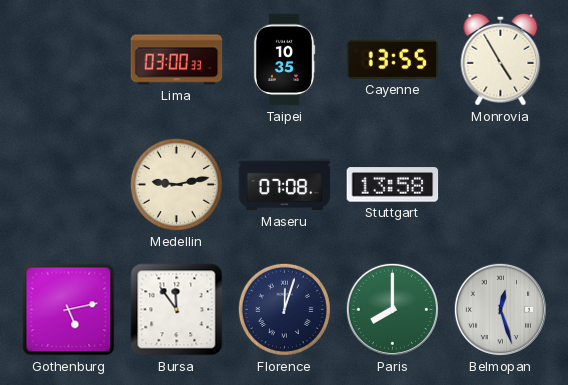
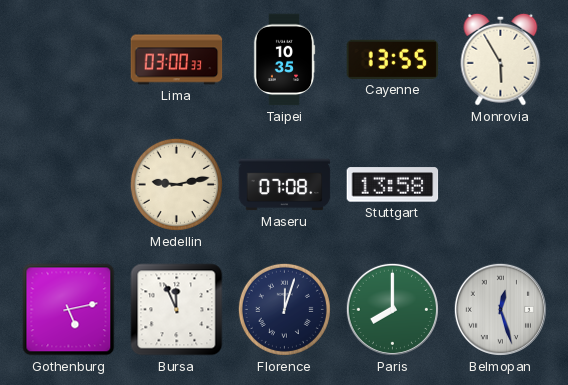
Monrovia: 4:55 -> 5:55
Bursa: 11:54 -> 11:56
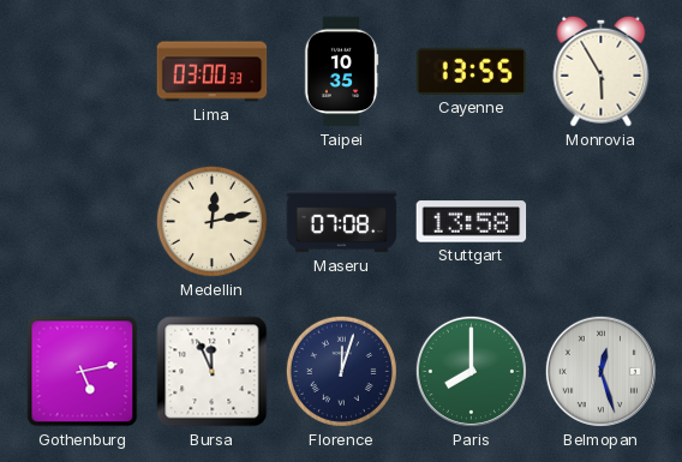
Medellin: 9:13 -> 12:13
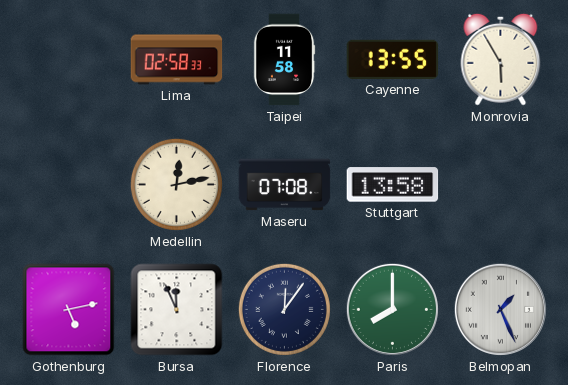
Lima: 03:00 -> 02:58
Taipei: 10:35 -> 11:58
Florence: 12:03 -> 12:06
Belmopan: 12:27 -> 1:26
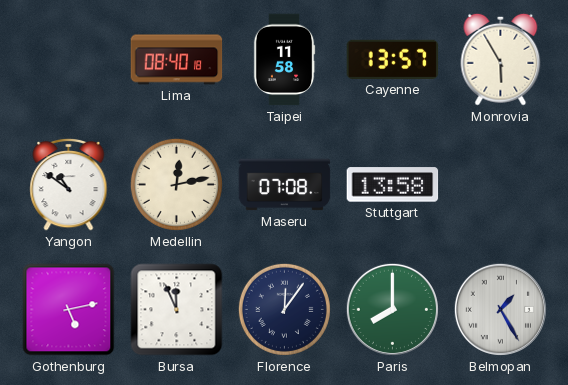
Lima: 02:58 -> 08:40
Cayenne: 13:55 -> 13:57
Yangon: none -> 10:51
Belmopan: 1:26 -> 1:25
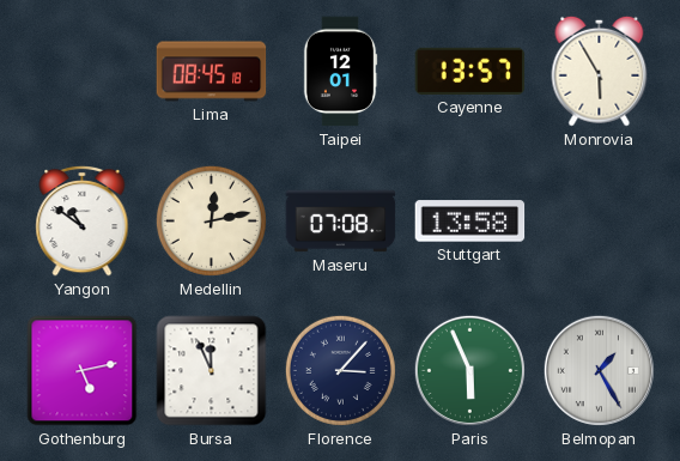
Lima: 08:40 -> 08:45
Taipei: 11:58 -> 12:01
Florence: 12:06 -> 3:07
Paris: 8:00 -> 5:56
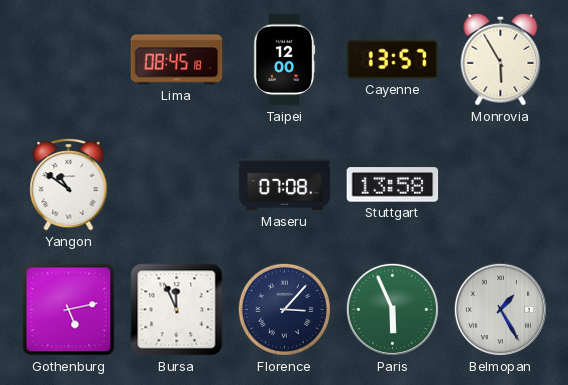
Taipei: 12:01 -> 12:00
Medellin: 12:13 -> none
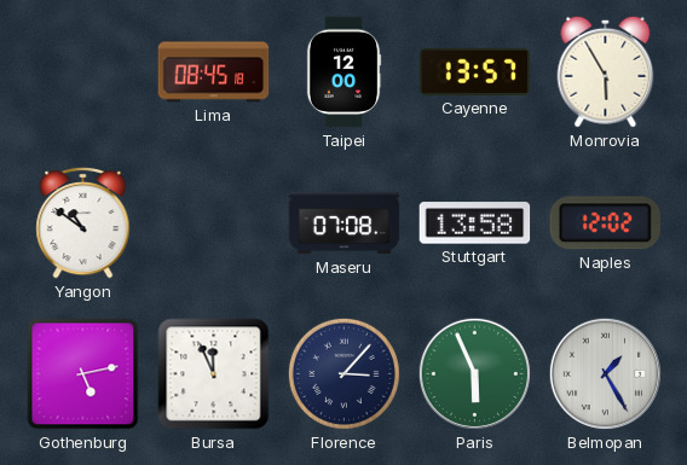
Naples: none -> 12:02
